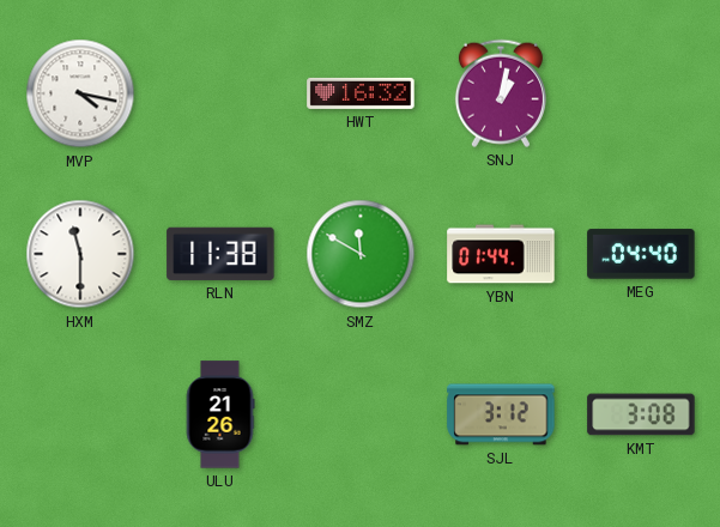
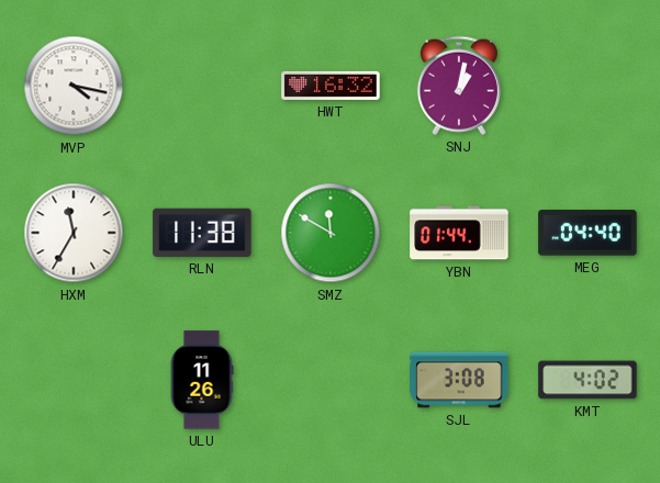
HXM: 11:30 -> 11:35
ULU: 21:26 -> 11:26
SJL: 3:12 -> 3:08
KMT: 3:08 -> 4:02
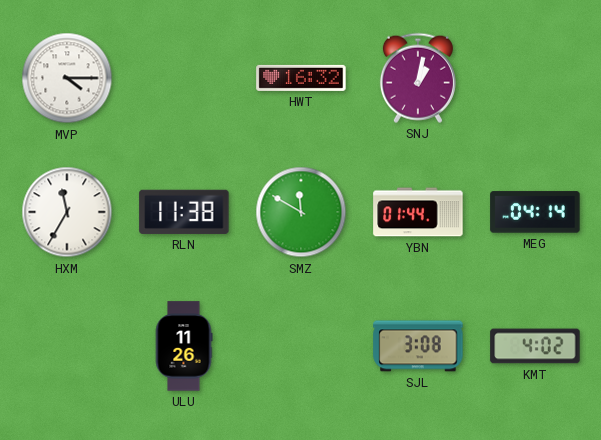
MVP: 4:17 -> 4:15
MEG: 04:40 -> 04:14
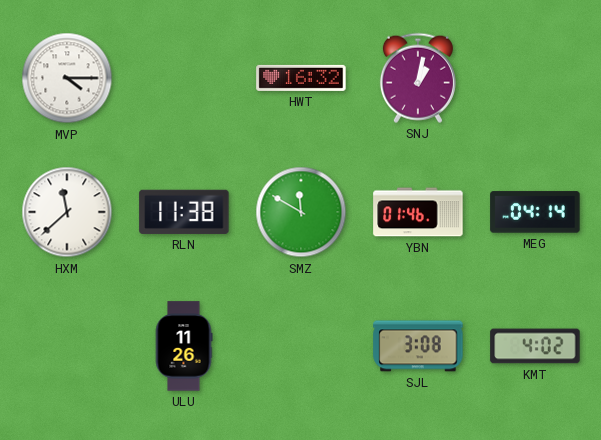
HXM: 11:35 -> 11:38
YBN: 01:44 -> 01:46
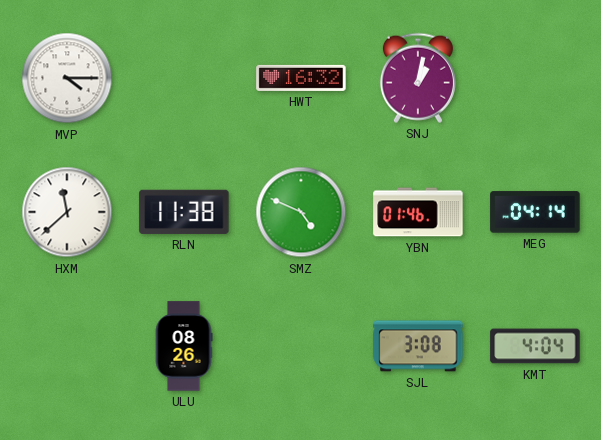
SMZ: 11:50 -> 4:49
ULU: 11:26 -> 08:26
KMT: 4:02 -> 4:04
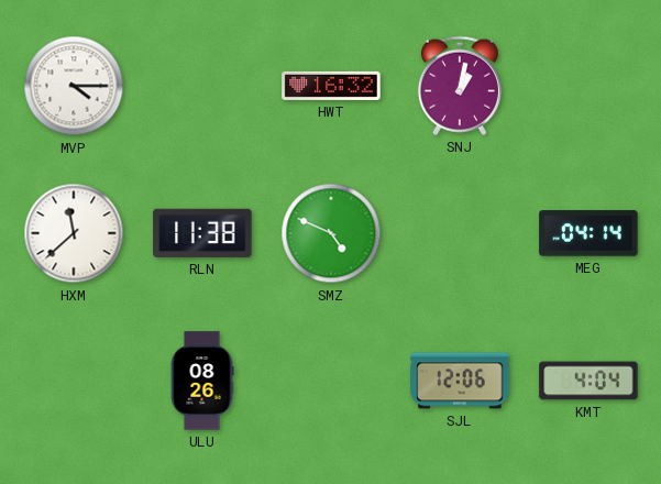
YBN: 01:46 -> none
SJL: 3:08 -> 12:06
